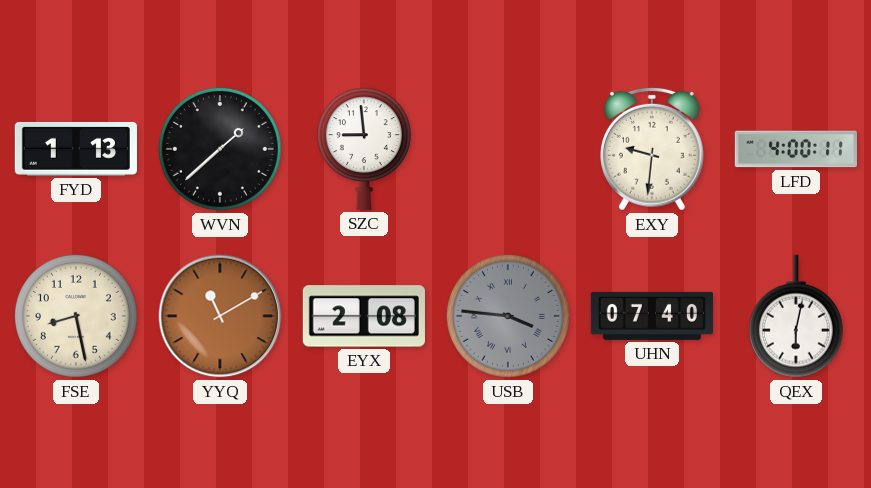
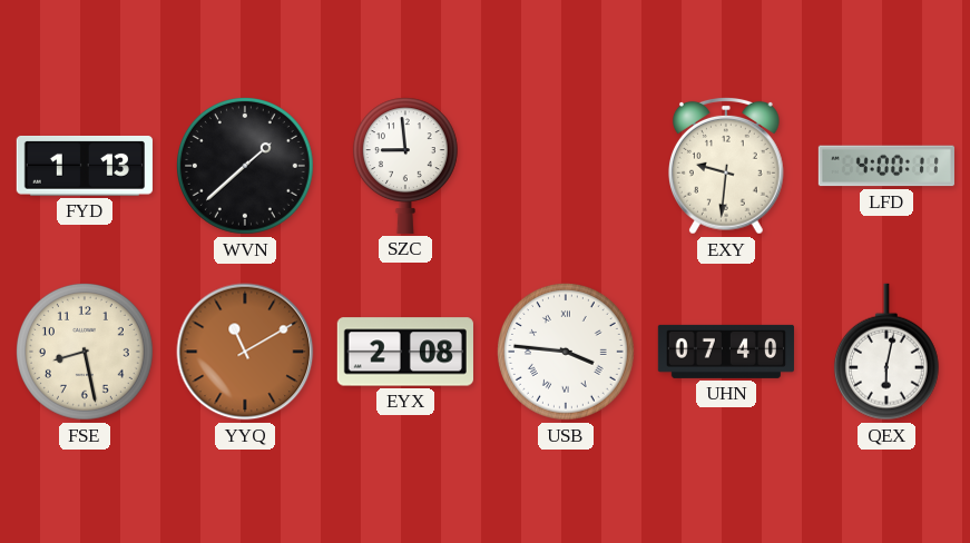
USB dial: grey -> white
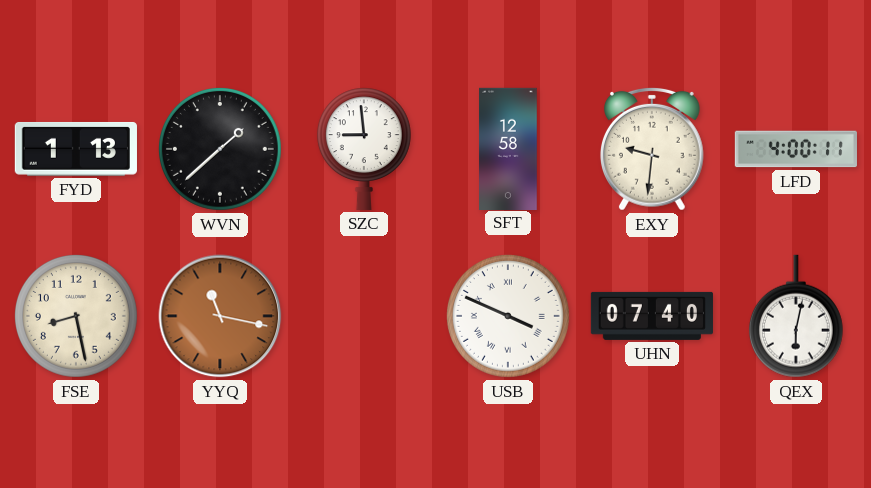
SFT: none -> 12:58
YYQ: 11:10 -> 11:17
EYX: 2:08 -> none
USB: 3:46 -> 3:49
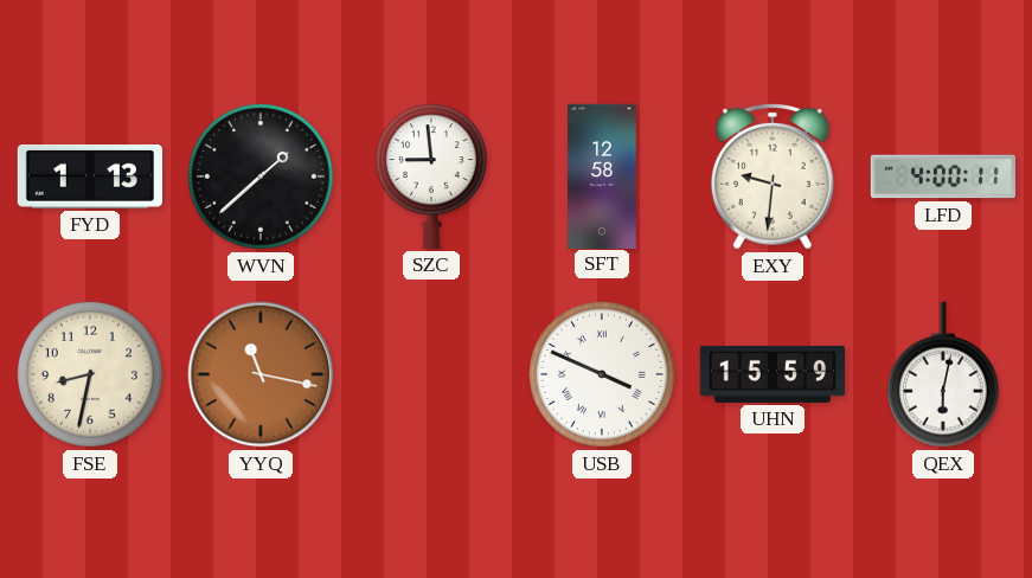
FSE: 8:28 -> 8:32
UHN: 07:40 -> 15:59
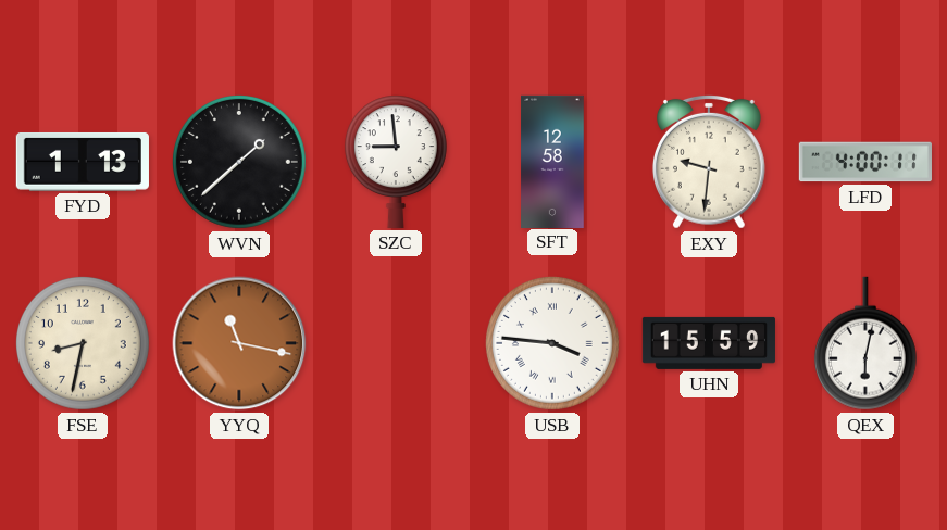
USB: 3:49 -> 3:46
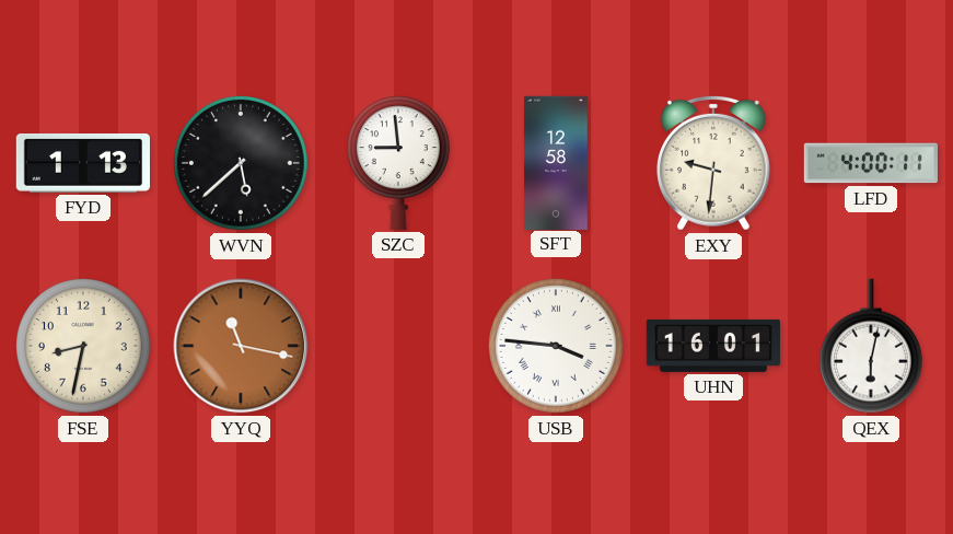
WVN: 1:38 -> 5:38
UHN: 15:59 -> 16:01
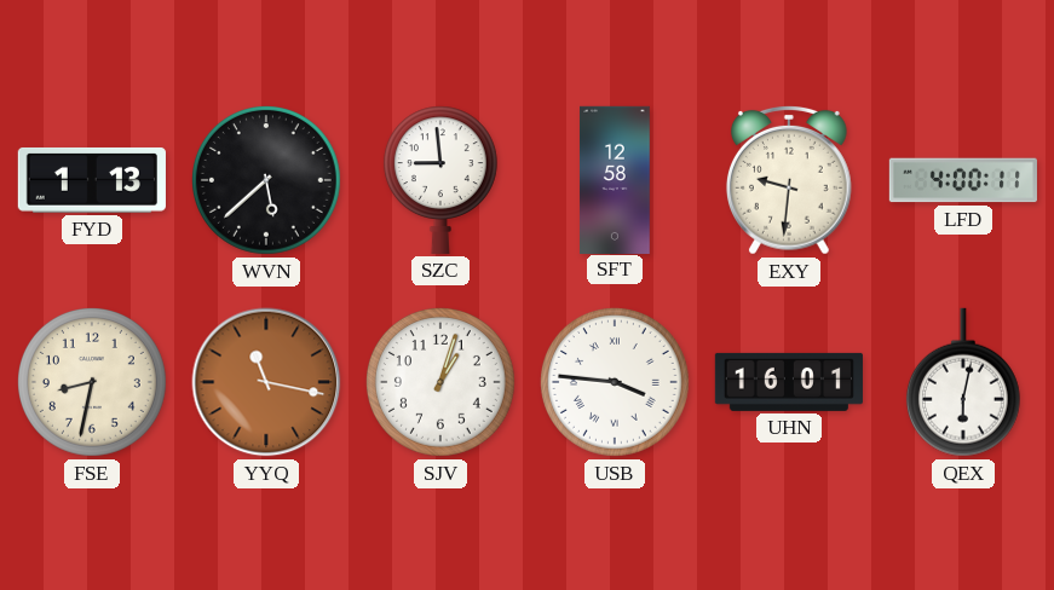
SJV: none -> 1:03
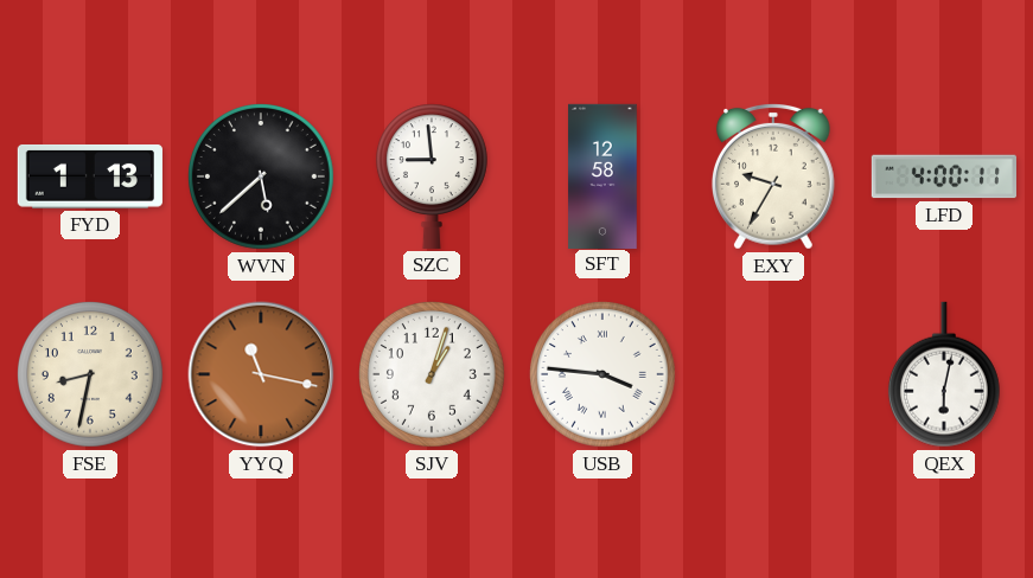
EXY: 9:31 -> 9:35
UHN: 16:01 -> none
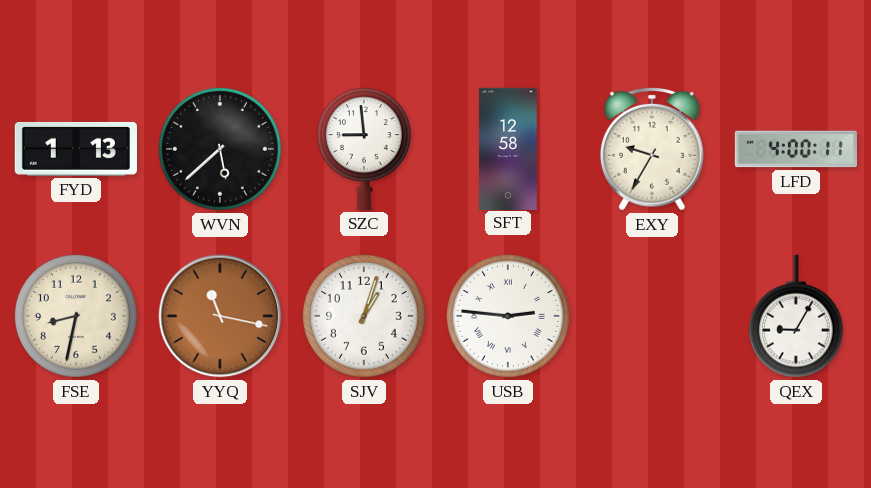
USB: 3:46 -> 2:46
QEX: 6:02 -> 9:05
